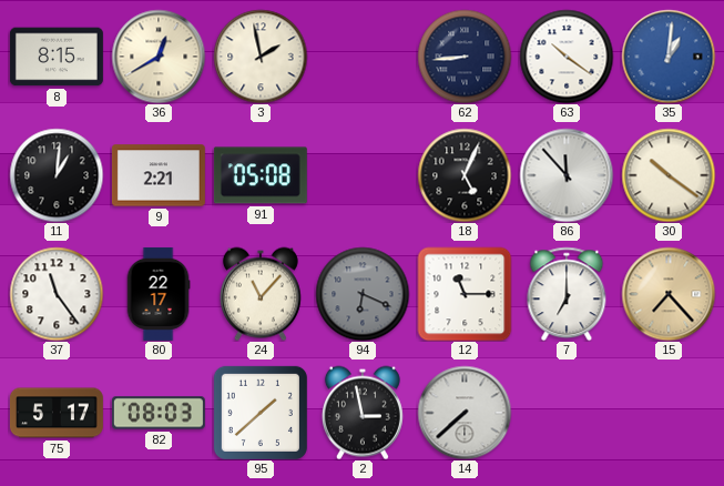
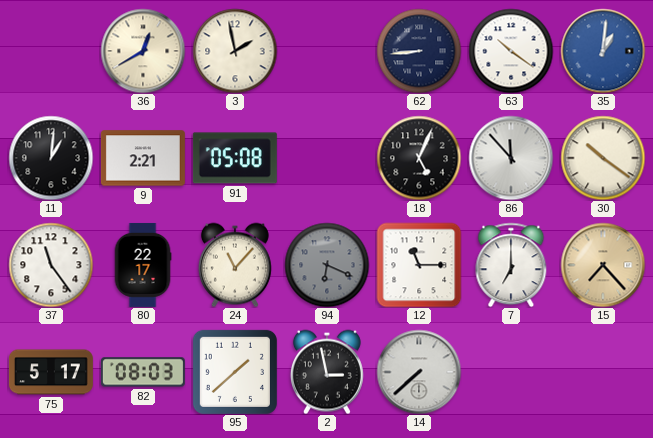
8: 8:15 -> none
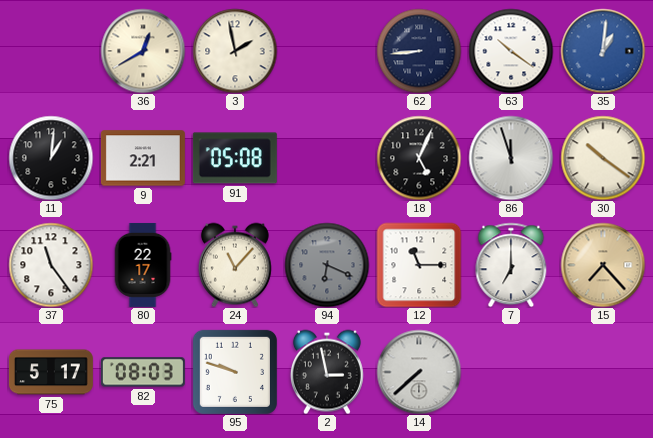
86: 11:53 -> 11:57
95: 1:38 -> 9:48
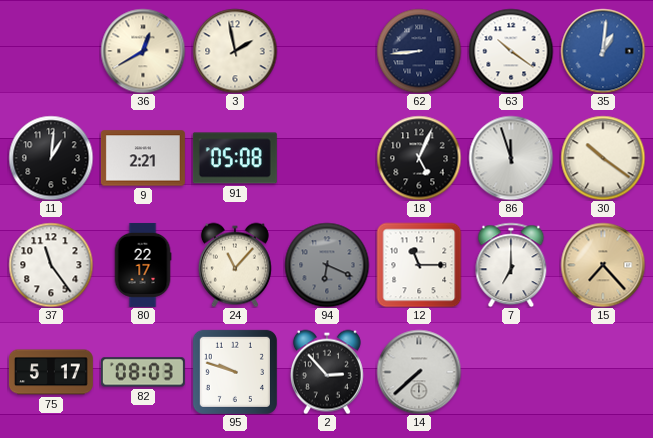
2: 2:58 -> 2:53
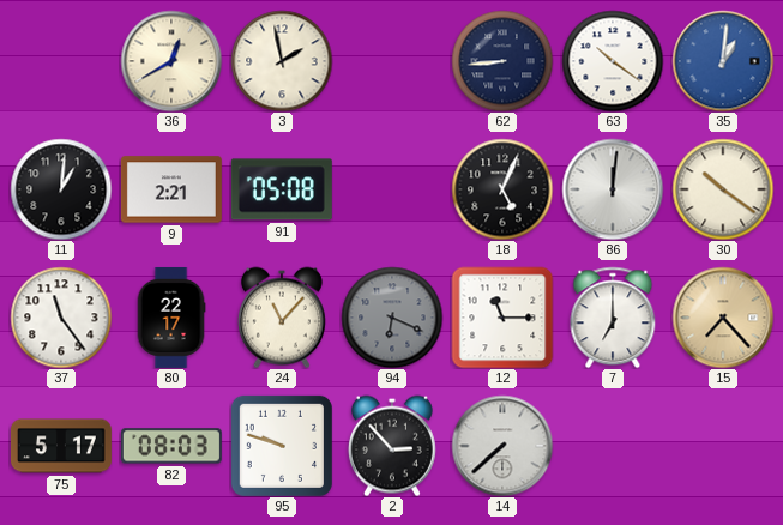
86: 11:57 -> 12:01
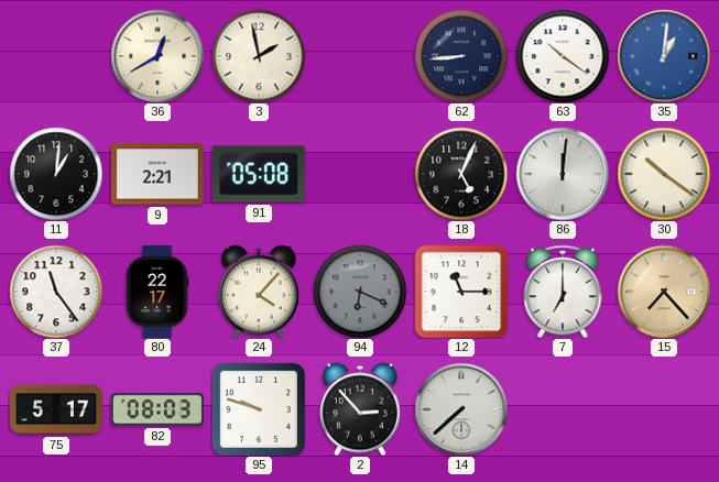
24: 11:07 -> 4:07
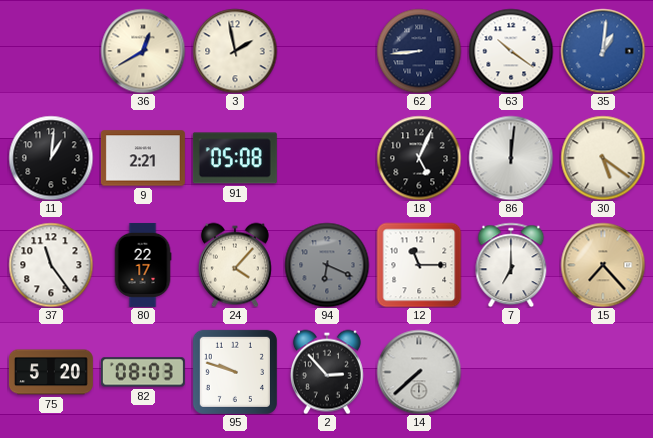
30: 10:21 -> 5:21
75: 5:17 -> 5:20
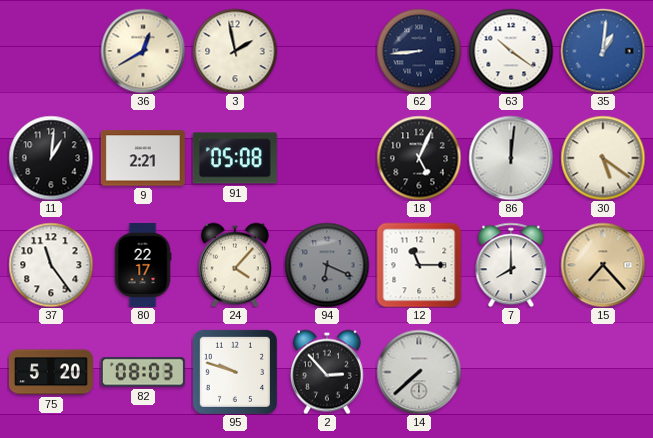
7: 7:00 -> 8:00
